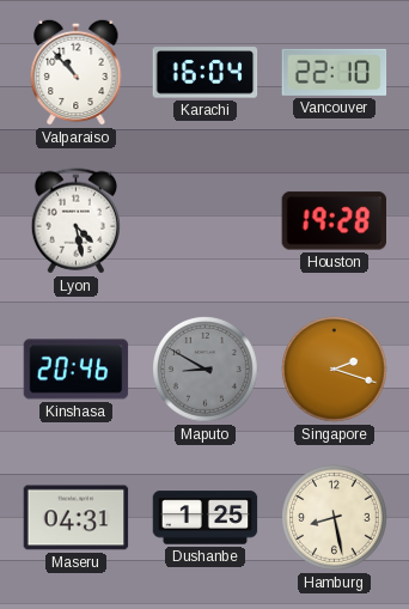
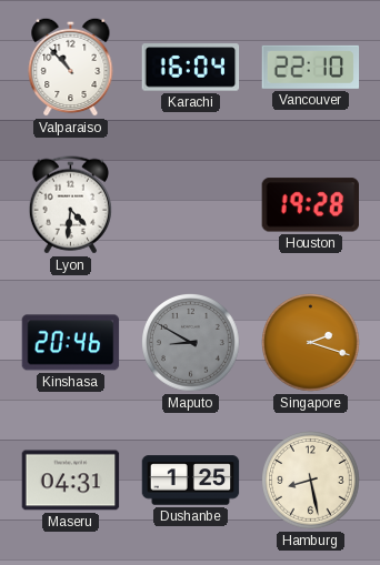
Lyon: 4:28 -> 4:31
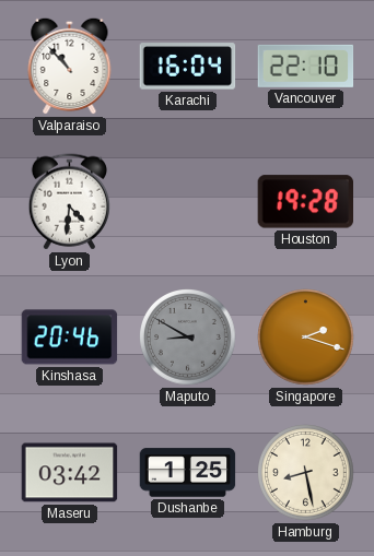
Maseru: 04:31 -> 03:42
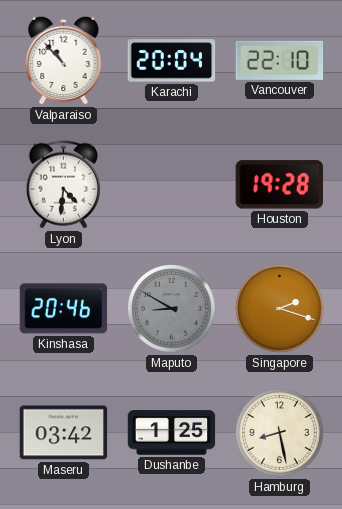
Karachi: 16:04 -> 20:04
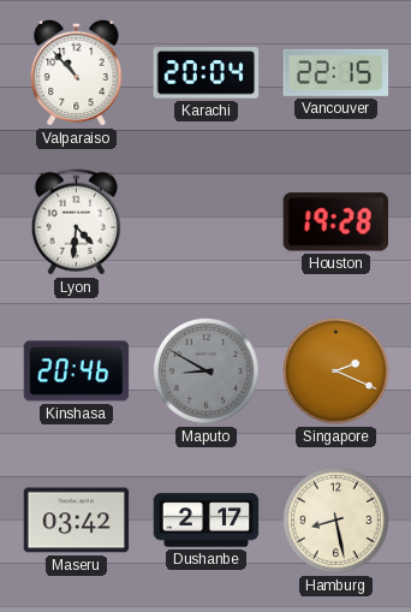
Vancouver: 22:10 -> 22:15
Singapore: 2:18 -> 2:19
Dushanbe: 1:25 -> 2:17
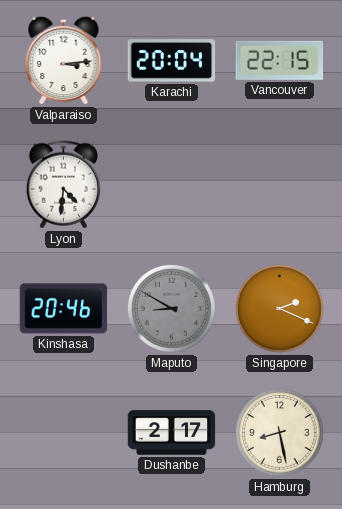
Valparaiso: 10:53 -> 3:14
Houston: 19:28 -> none
Maseru: 03:42 -> none
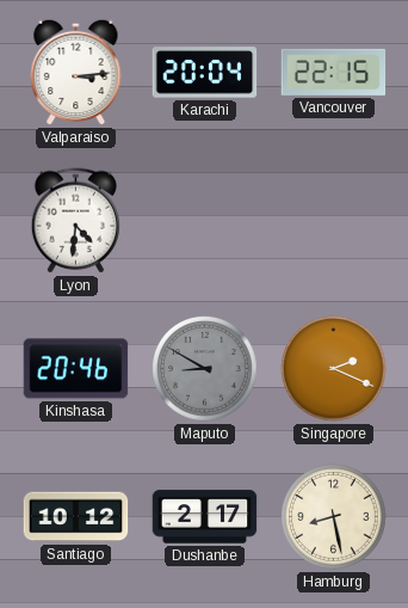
Santiago: none -> 10:12
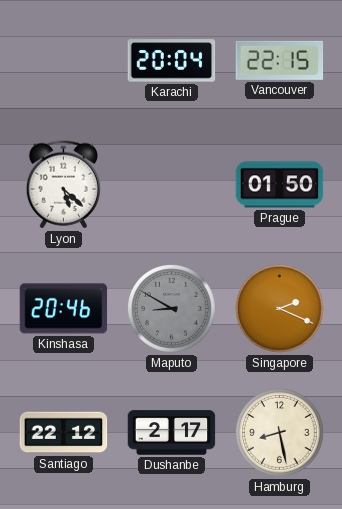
Valparaiso: 3:14 -> none
Lyon: 4:31 -> 5:22
Prague: none -> 01:50
Santiago: 10:12 -> 22:12
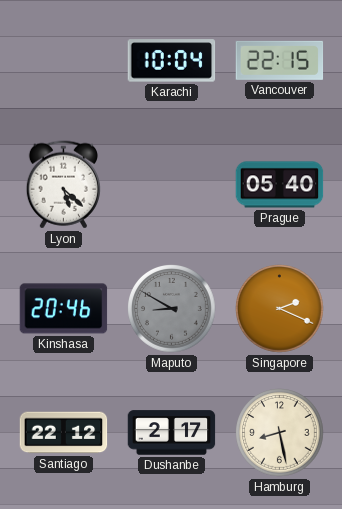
Karachi: 20:04 -> 10:04
Prague: 01:50 -> 05:40
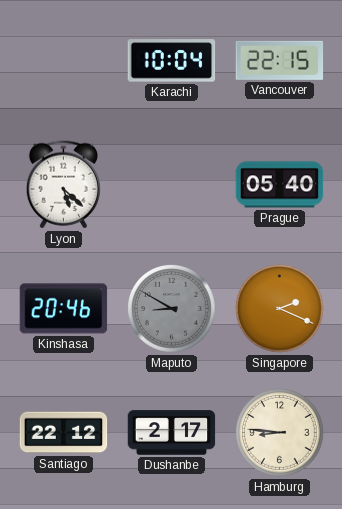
Hamburg: 8:28 -> 8:46
